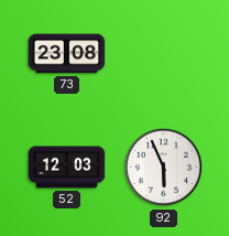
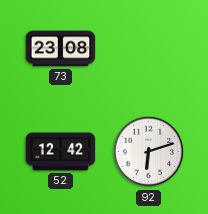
52: 12:03 -> 12:42
92: 5:56 -> 6:12
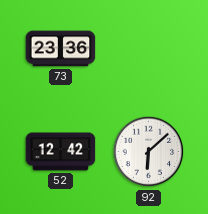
73: 23:08 -> 23:36
92: 6:12 -> 6:08
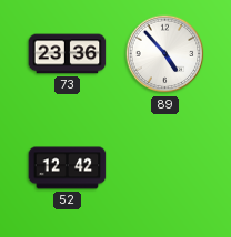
89: none -> 4:53
92: 6:08 -> none
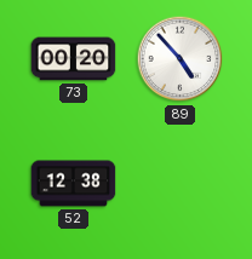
73: 23:36 -> 00:20
52: 12:42 -> 12:38
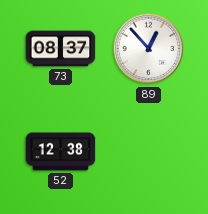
73: 00:20 -> 08:37
89: 4:53 -> 12:53
